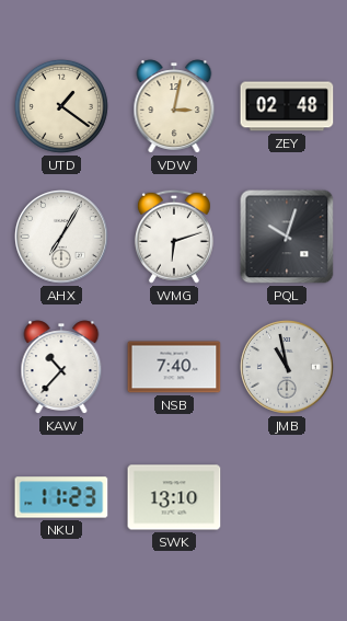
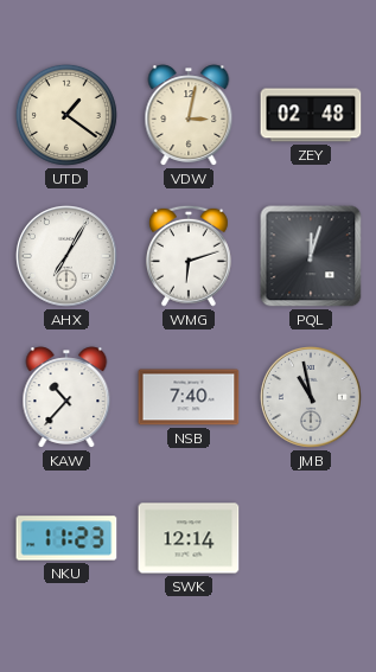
PQL: 10:03 -> 12:03
SWK: 13:10 -> 12:14
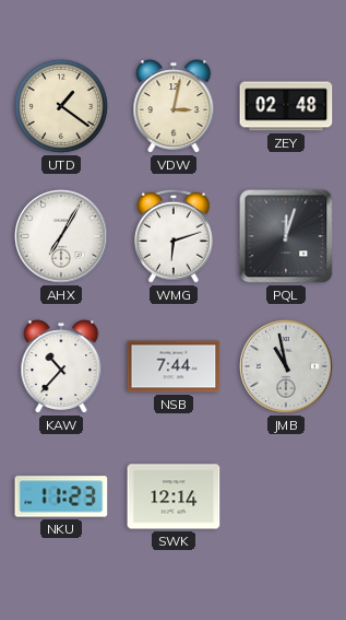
NSB: 7:40 -> 7:44
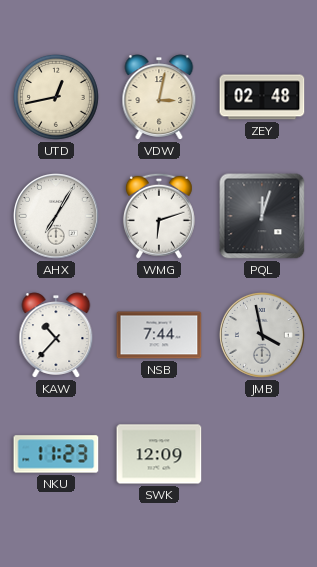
UTD: 1:21 -> 12:43
JMB: 10:58 -> 3:58
SWK: 12:14 -> 12:09
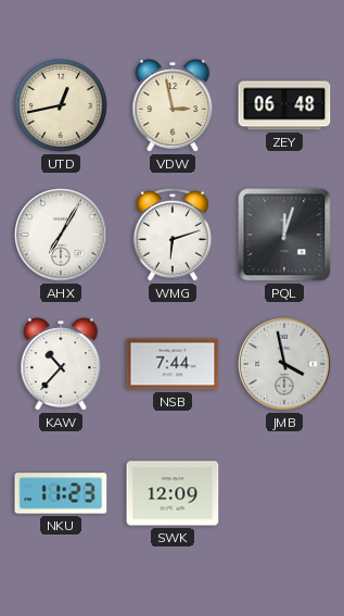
VDW: 3:02 -> 2:58
ZEY: 02:48 -> 06:48
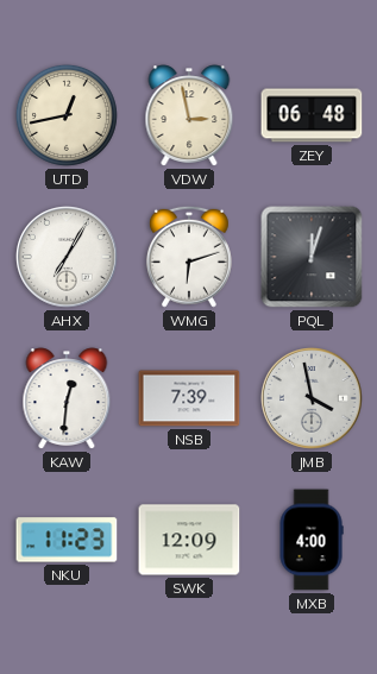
KAW: 10:37 -> 12:31
NSB: 7:44 -> 7:39
MXB: none -> 4:00
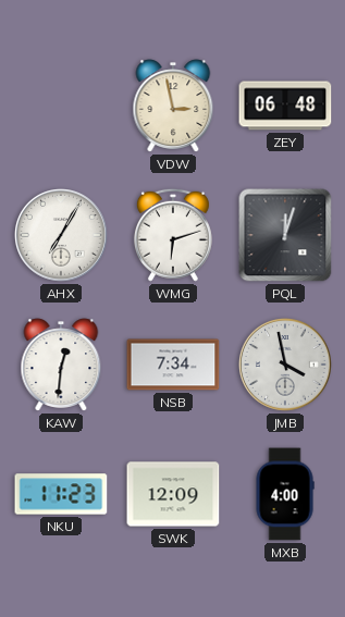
UTD: 12:43 -> none
NSB: 7:39 -> 7:34
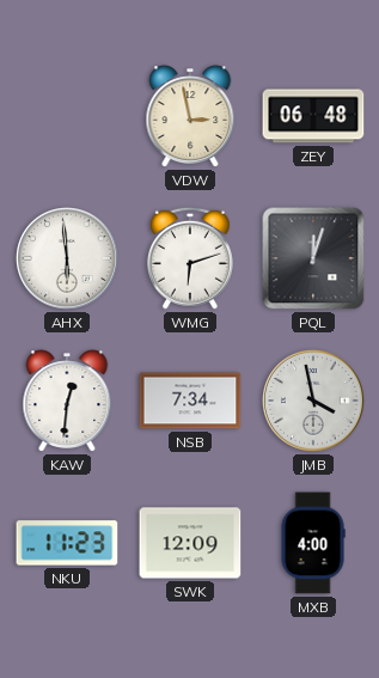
AHX: 7:05 -> 5:59
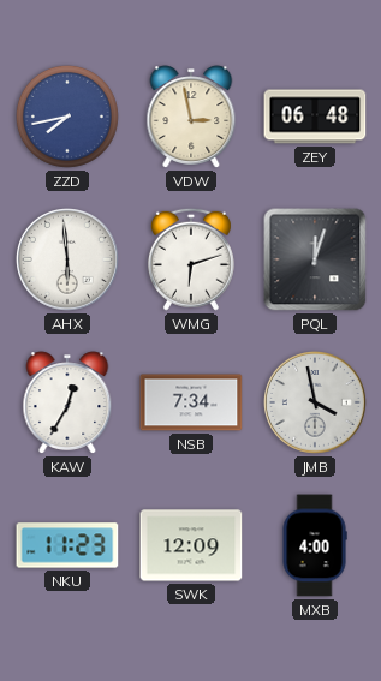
ZZD: none -> 7:43
KAW: 12:31 -> 12:35
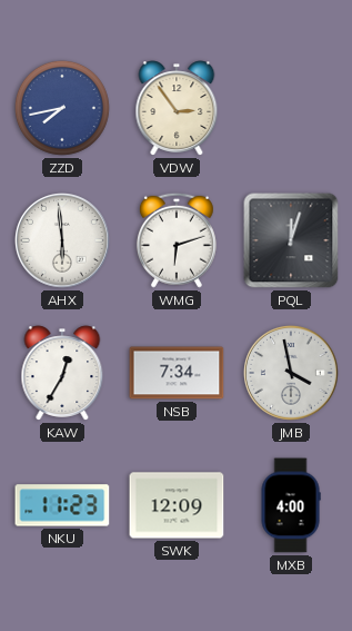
VDW: 2:58 -> 2:54
ZEY: 06:48 -> none
